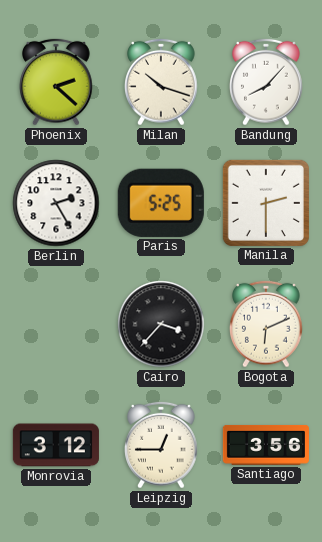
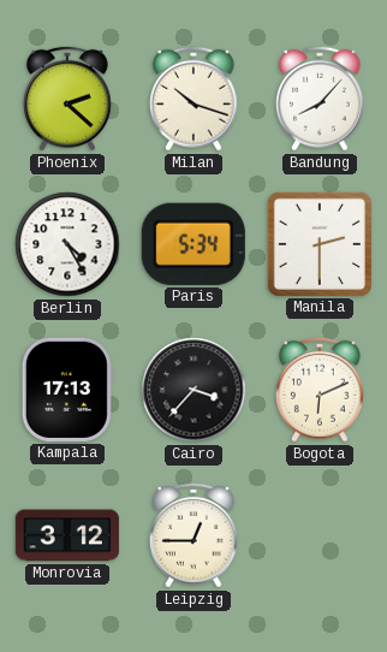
Berlin: 2:25 -> 4:25
Paris: 5:25 -> 5:34
Kampala: none -> 17:13
Santiago: 3:56 -> none
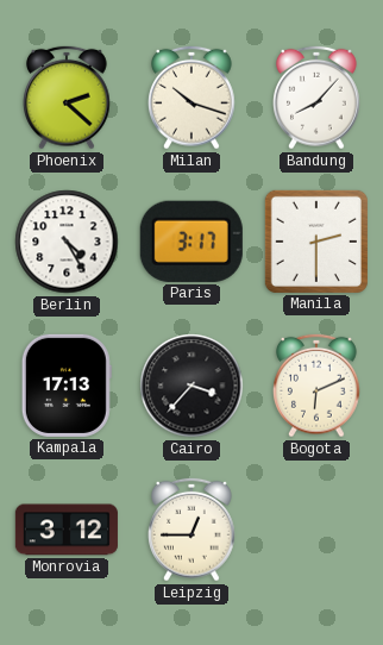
Paris: 5:34 -> 3:17
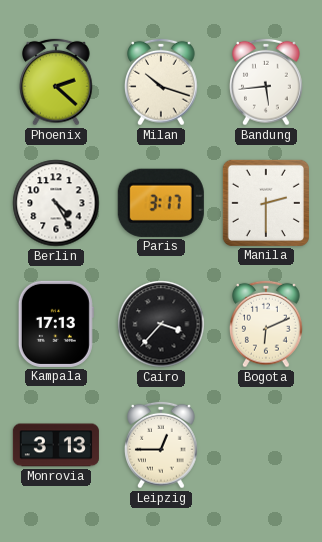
Bandung: 8:07 -> 5:44
Monrovia: 3:12 -> 3:13
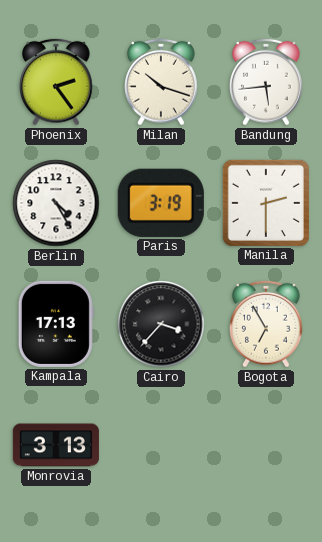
Phoenix: 2:22 -> 2:24
Paris: 3:17 -> 3:19
Bogota: 6:11 -> 6:55
Leipzig: 12:45 -> none
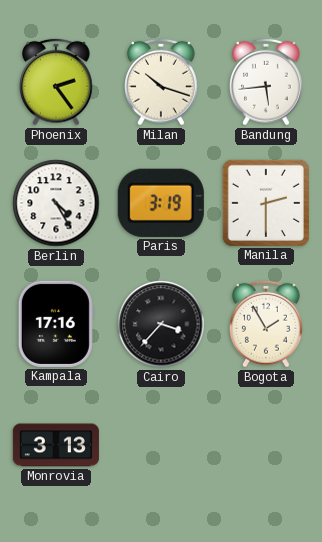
Kampala: 17:13 -> 17:16
Bogota: 6:55 -> 1:55
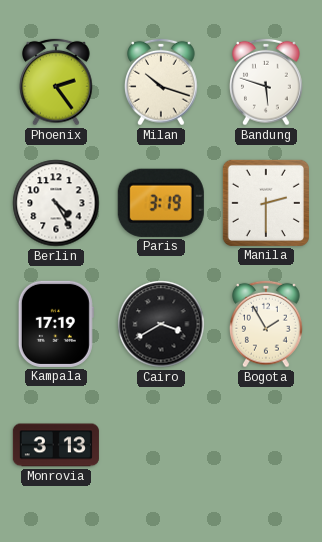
Bandung: 5:44 -> 5:48
Kampala: 17:16 -> 17:19
Cairo: 3:37 -> 3:40
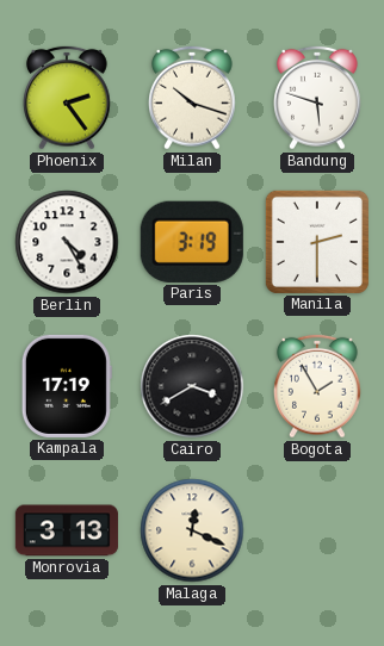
Malaga: none -> 12:19
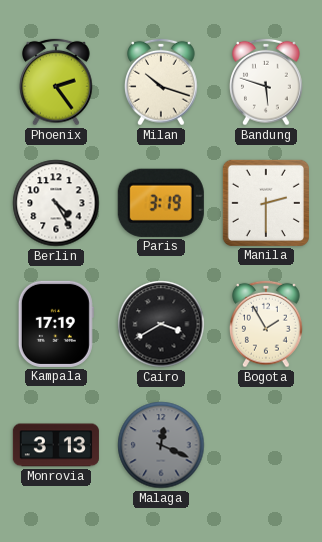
Malaga dial: cream -> grey
